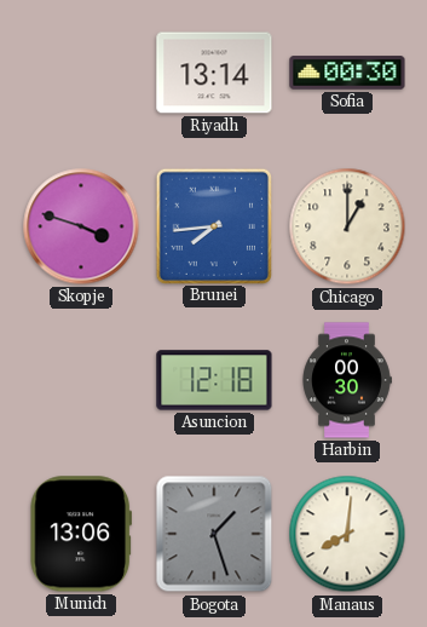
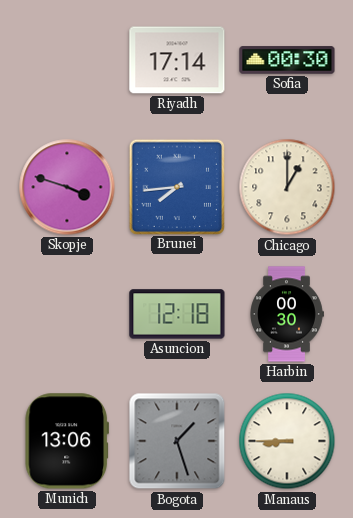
Riyadh: 13:14 -> 17:14
Manaus: 8:01 -> 8:45
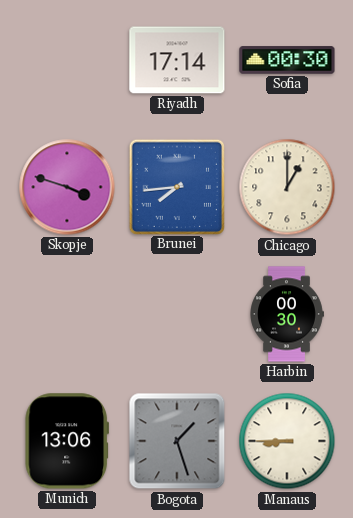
Asuncion: 12:18 -> none
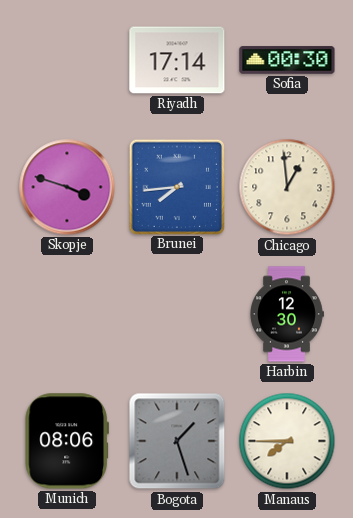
Chicago: 1:00 -> 12:59
Harbin: 00:30 -> 12:30
Munich: 13:06 -> 08:06
Manaus: 8:45 -> 7:45
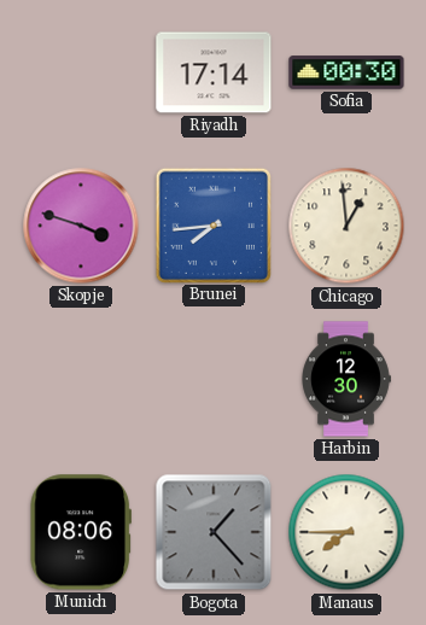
Bogota: 1:27 -> 1:23
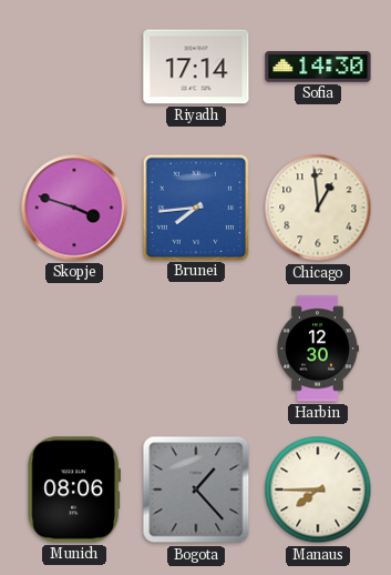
Sofia: 00:30 -> 14:30
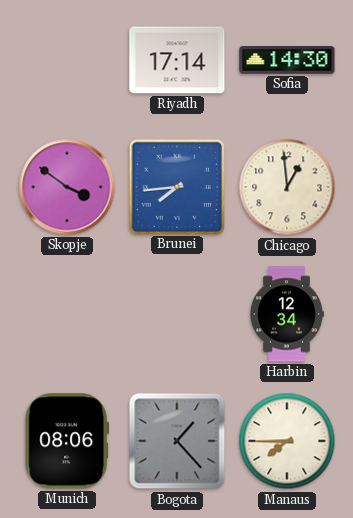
Skopje: 3:48 -> 3:51
Harbin: 12:30 -> 12:34
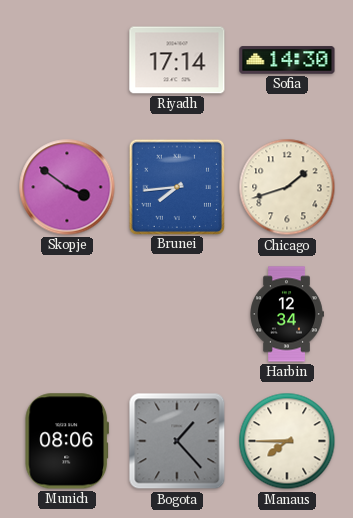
Chicago: 12:59 -> 1:42
